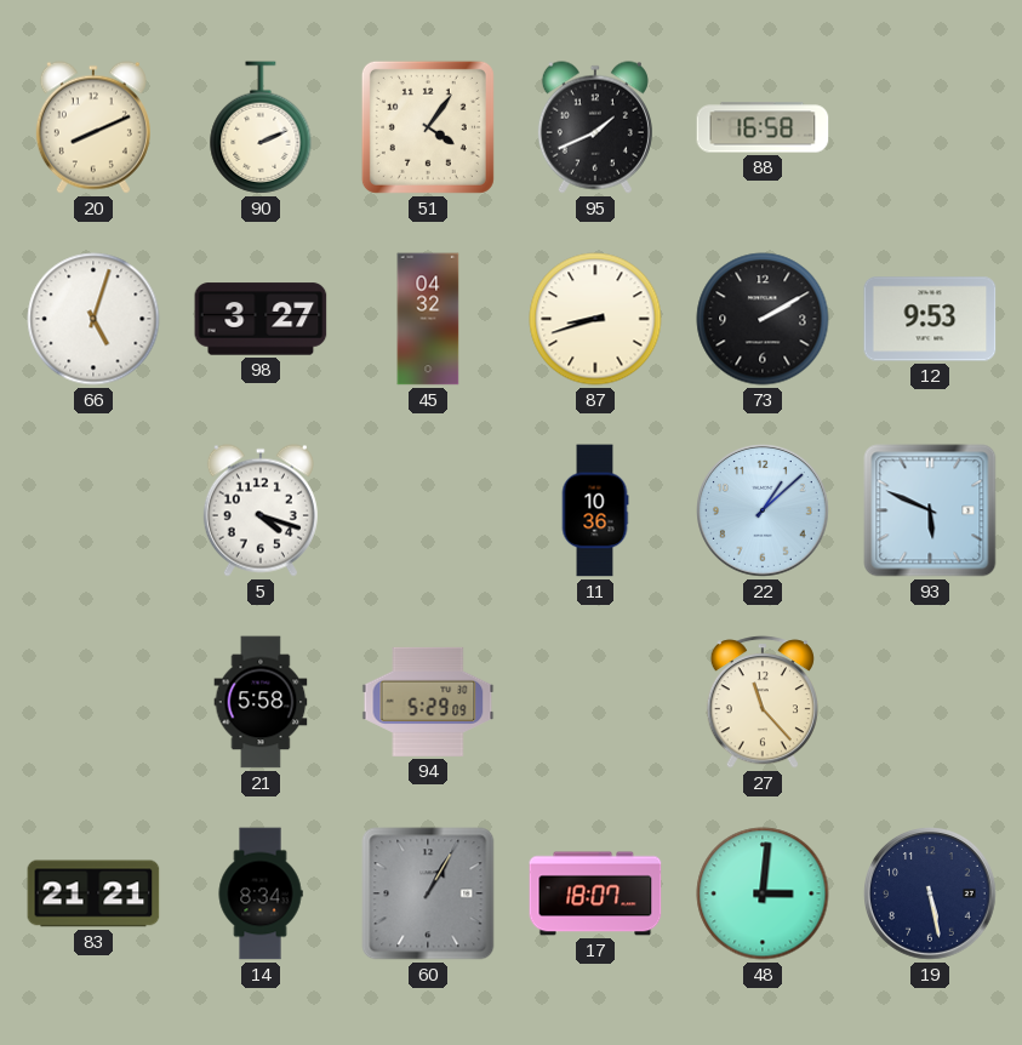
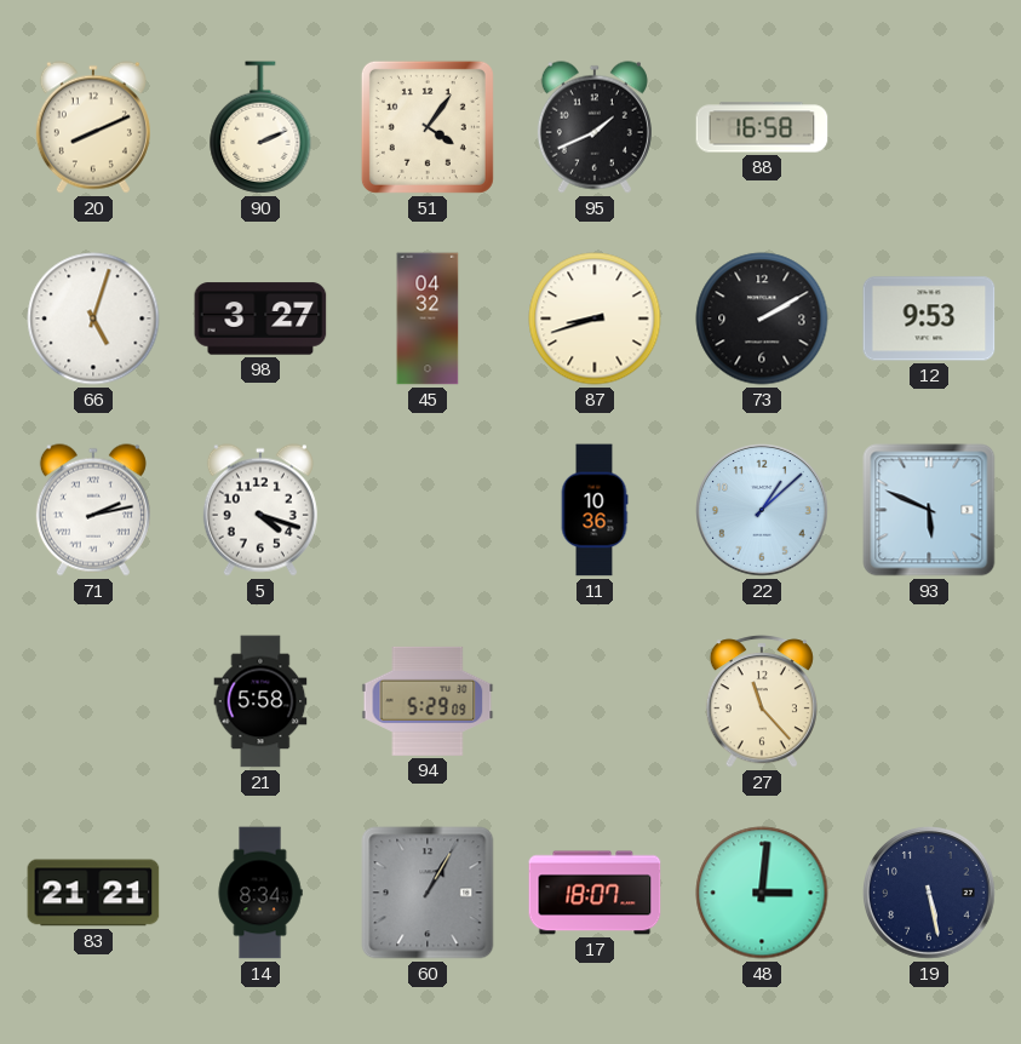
71: none -> 2:13
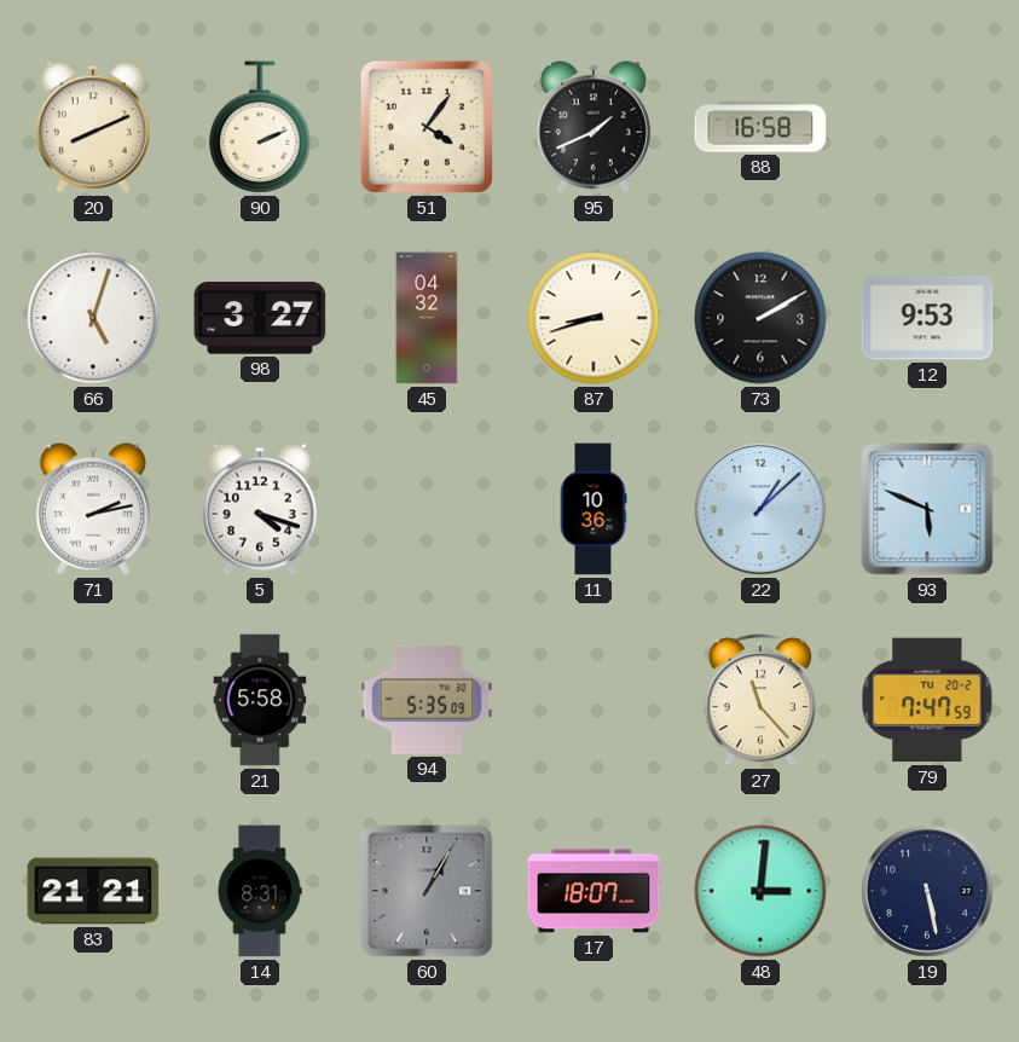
94: 5:29 -> 5:35
79: none -> 7:47
14: 8:34 -> 8:31
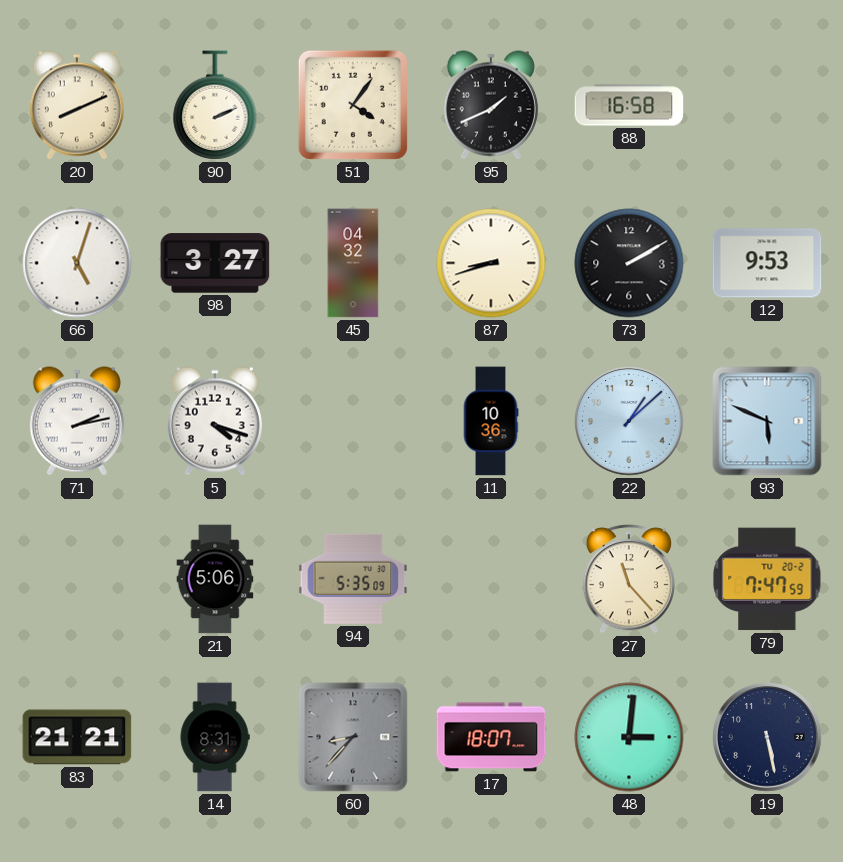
21: 5:58 -> 5:06
60: 1:05 -> 8:37
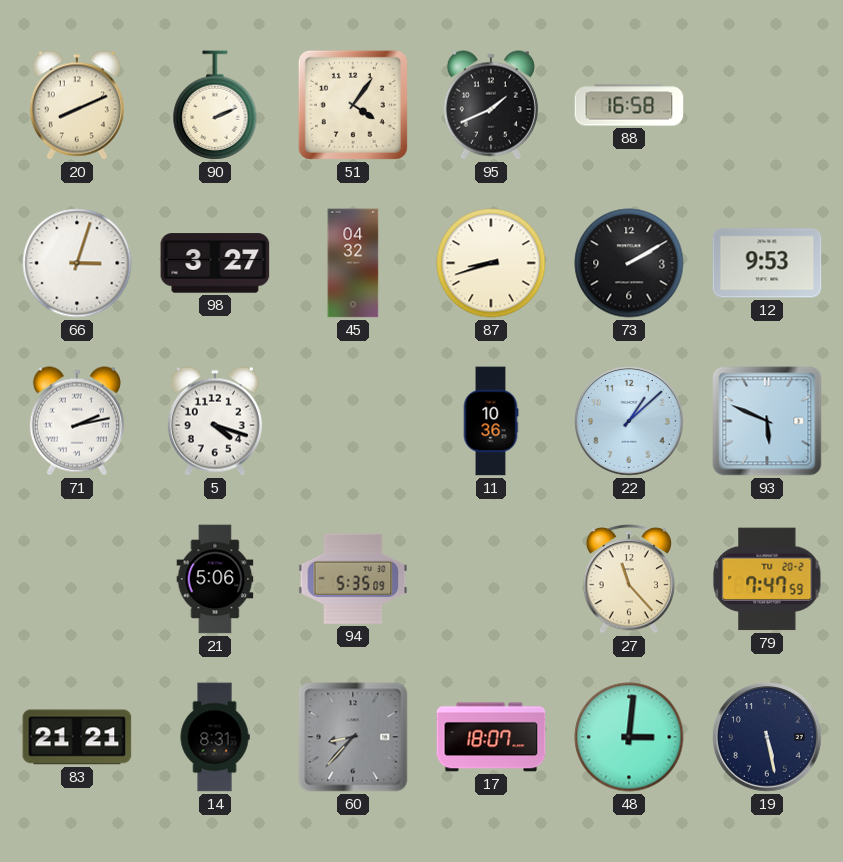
66: 5:03 -> 3:03
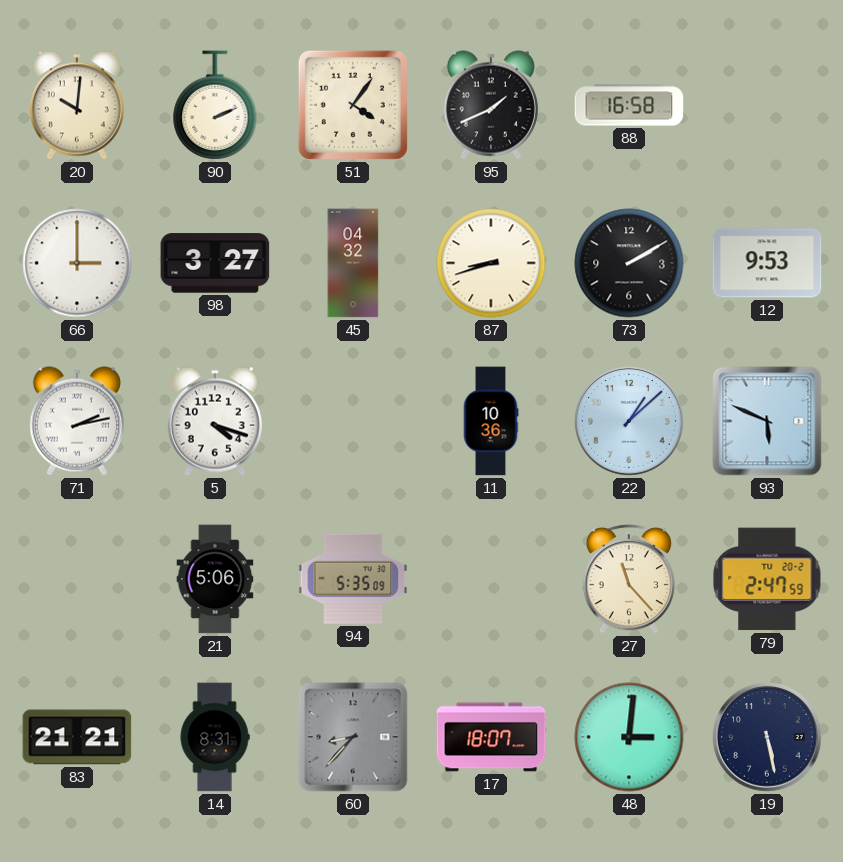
20: 8:11 -> 10:01
66: 3:03 -> 3:00
79: 7:47 -> 2:47
